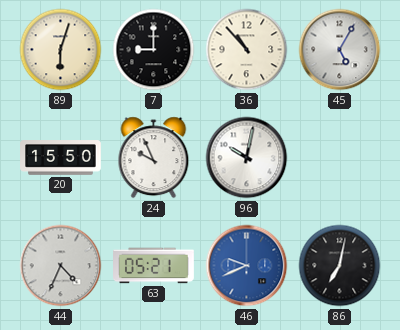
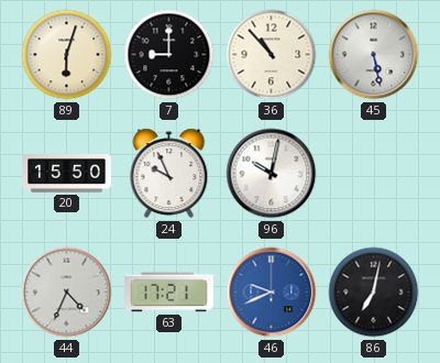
45: 5:05 -> 5:28
63: 05:21 -> 17:21
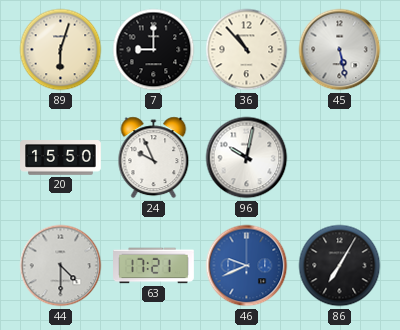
44: 4:34 -> 4:30
86: 7:02 -> 7:05
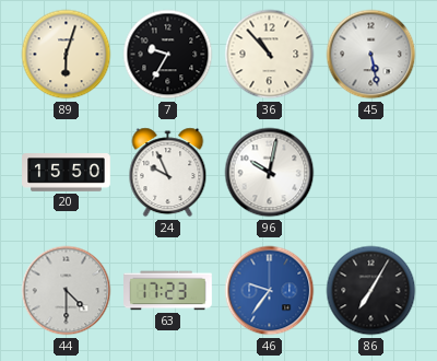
7: 9:00 -> 9:35
63: 17:21 -> 17:23
46: 9:41 -> 9:36
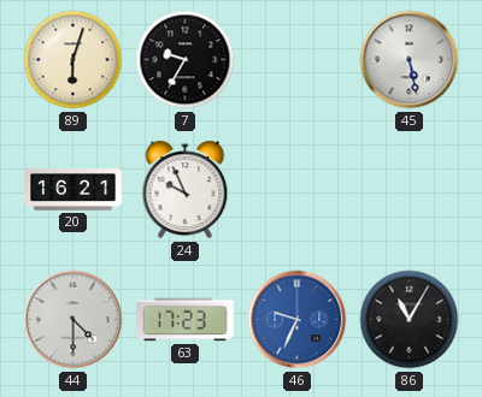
36: 10:53 -> none
20: 15:50 -> 16:21
96: 10:02 -> none
46: 9:36 -> 9:34
86: 7:05 -> 11:05
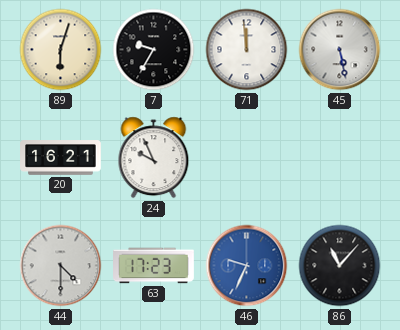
71: none -> 11:59
86: 11:05 -> 11:07
